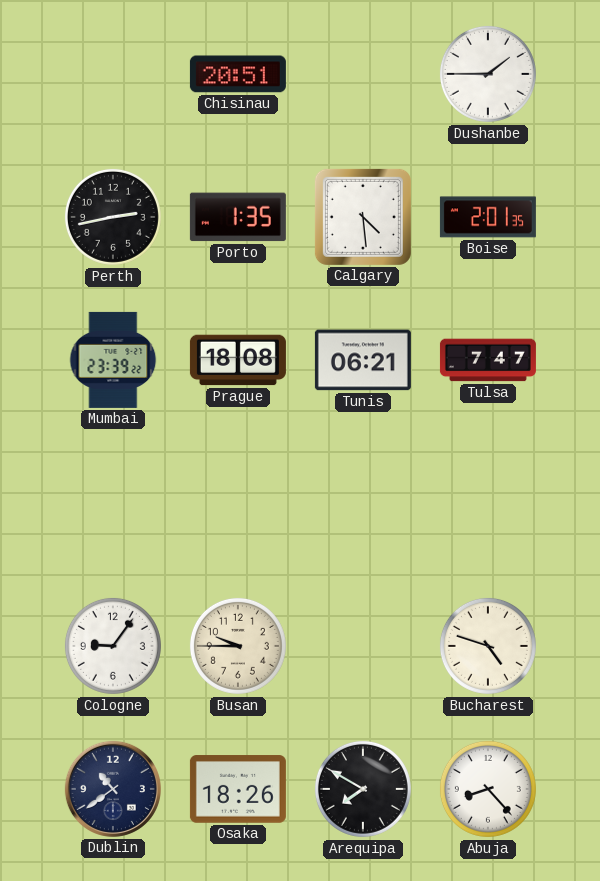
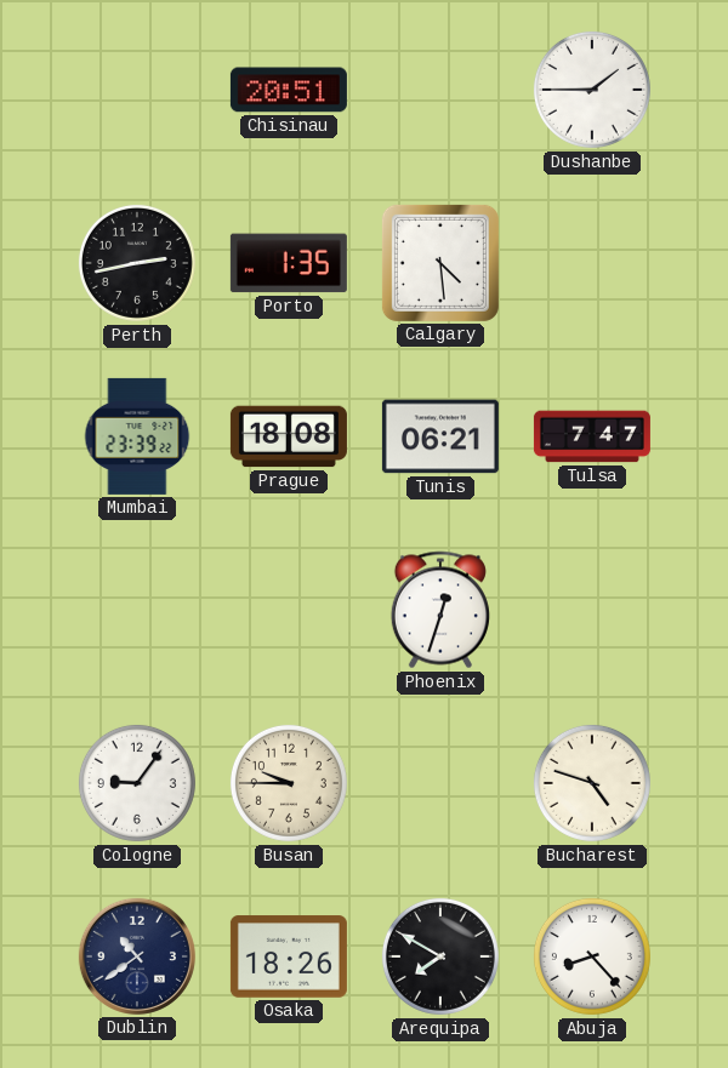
Boise: 2:01 -> none
Phoenix: none -> 12:33
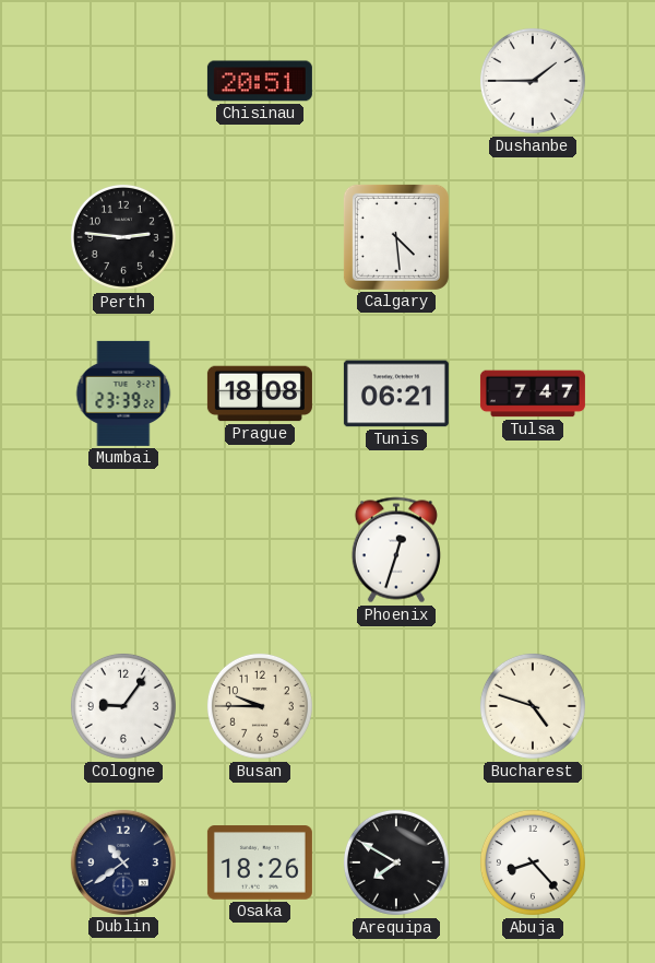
Perth: 2:43 -> 2:46
Porto: 1:35 -> none
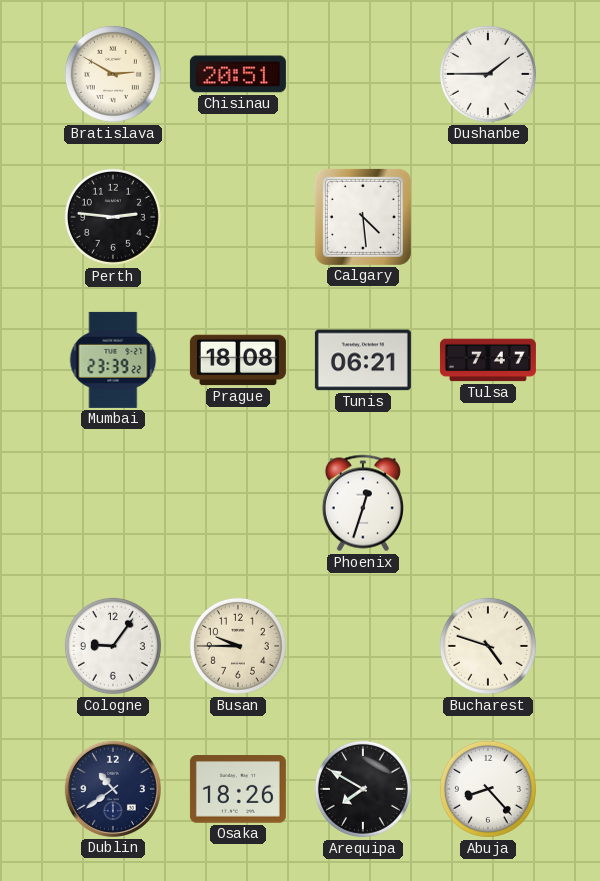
Bratislava: none -> 2:50
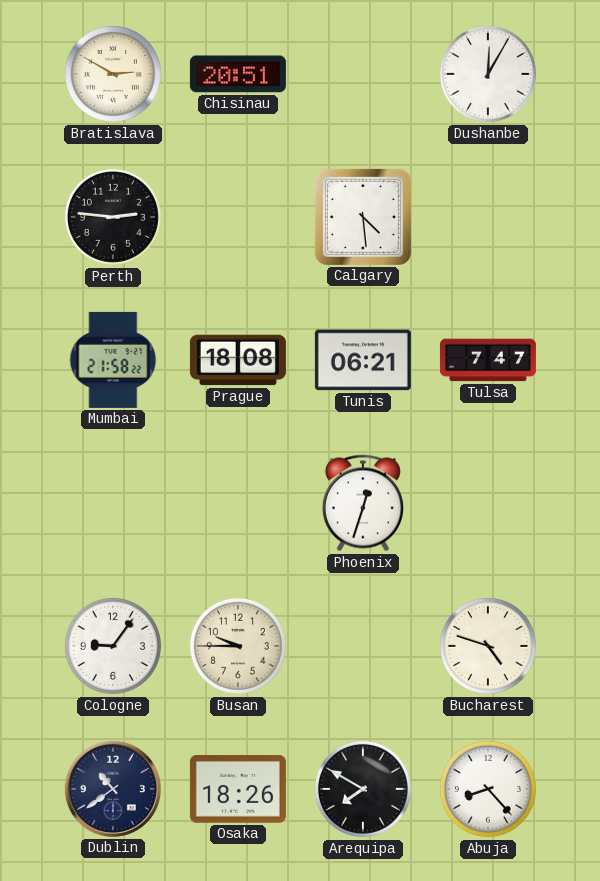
Dushanbe: 1:45 -> 12:05
Mumbai: 23:39 -> 21:58
